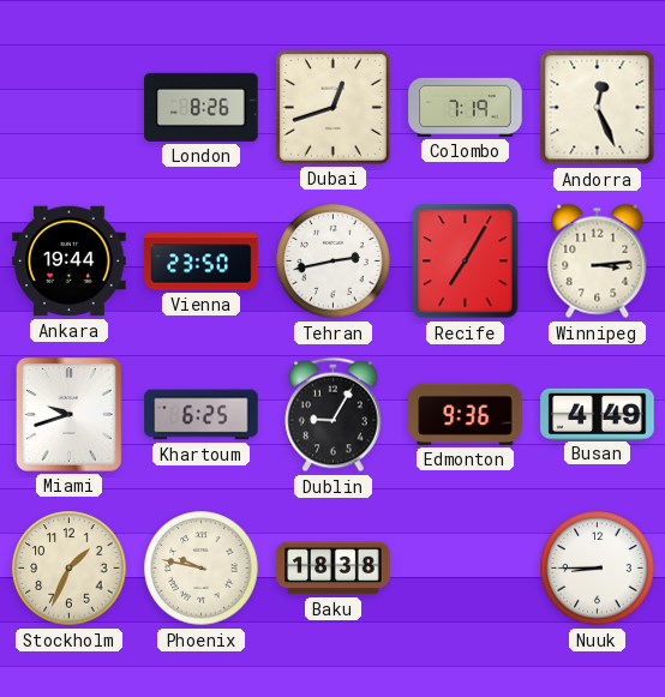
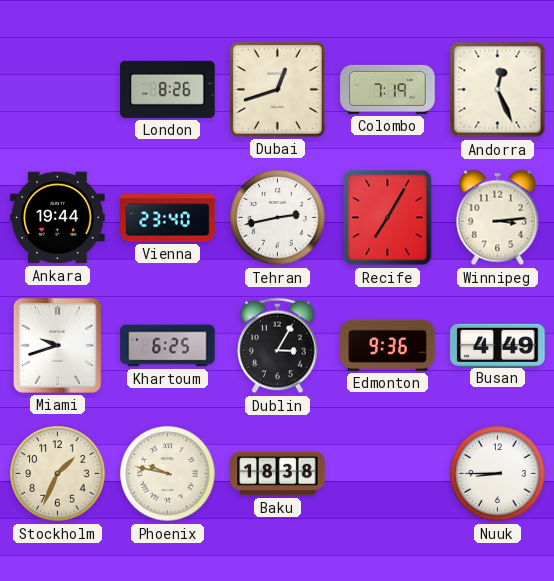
Vienna: 23:50 -> 23:40
Dublin: 9:05 -> 3:05
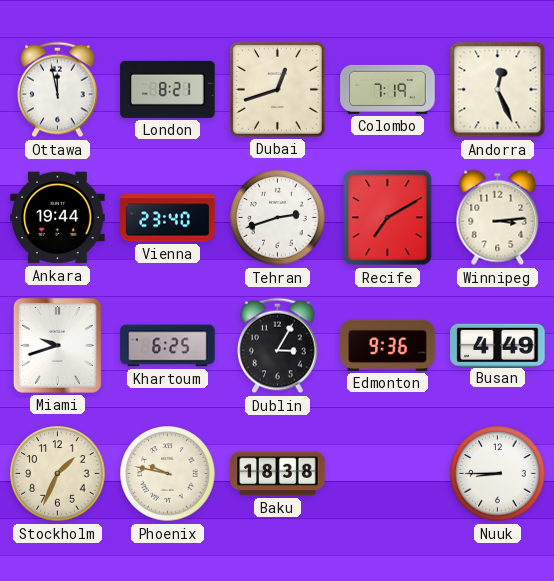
Ottawa: none -> 11:58
London: 8:26 -> 8:21
Tehran: 2:43 -> 2:42
Recife: 7:05 -> 7:10
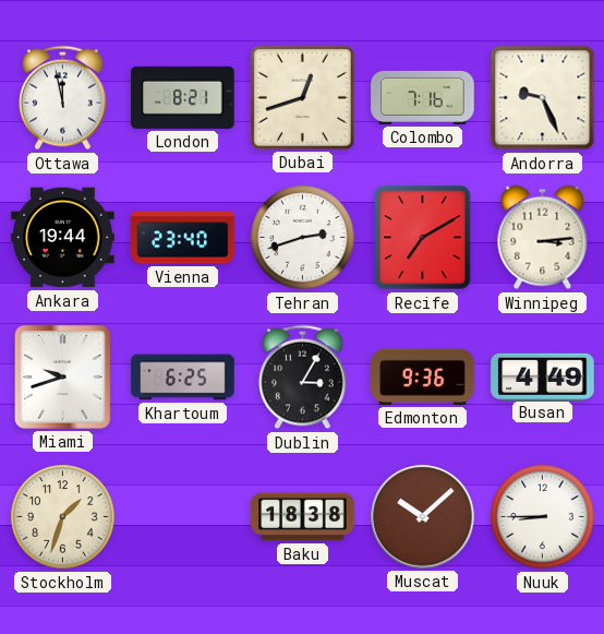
Colombo: 7:19 -> 7:16
Andorra: 12:26 -> 9:26
Stockholm: 1:34 -> 1:33
Phoenix: 9:47 -> none
Muscat: none -> 10:08
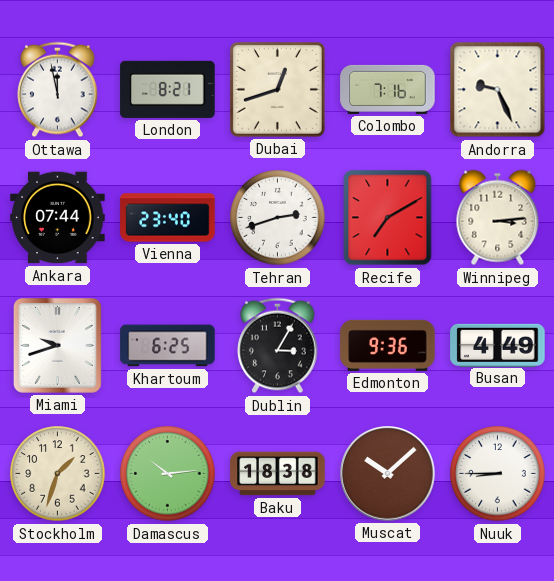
Ankara: 19:44 -> 07:44
Damascus: none -> 10:14
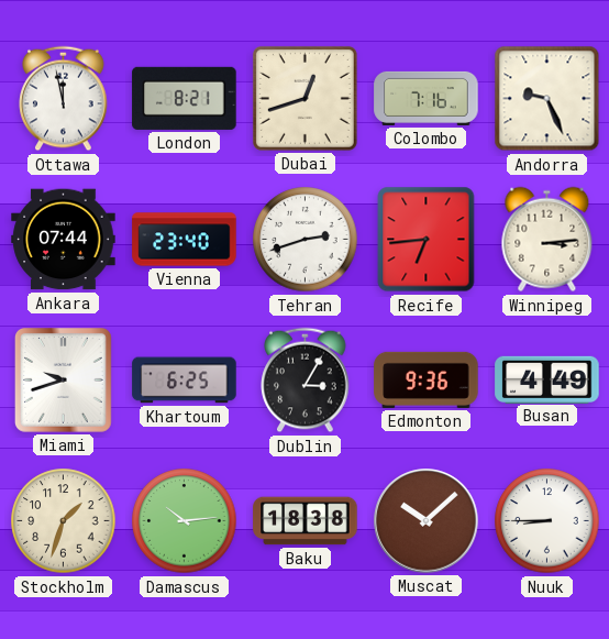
Recife: 7:10 -> 6:44
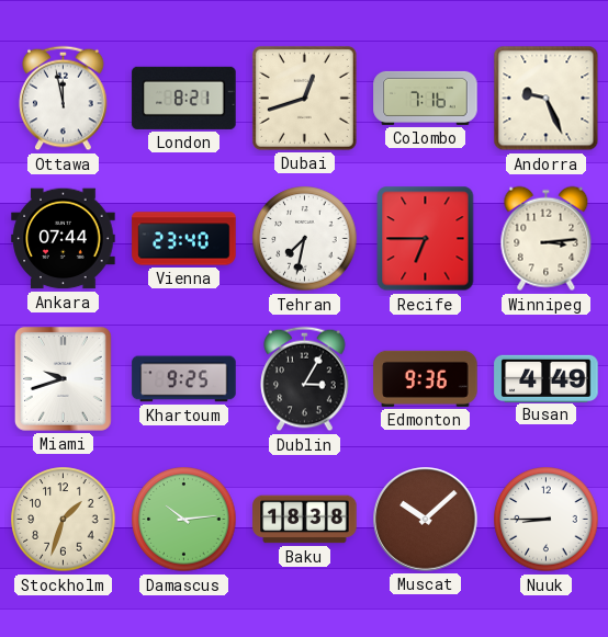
Tehran: 2:42 -> 7:32
Recife: 6:44 -> 6:45
Khartoum: 6:25 -> 9:25
